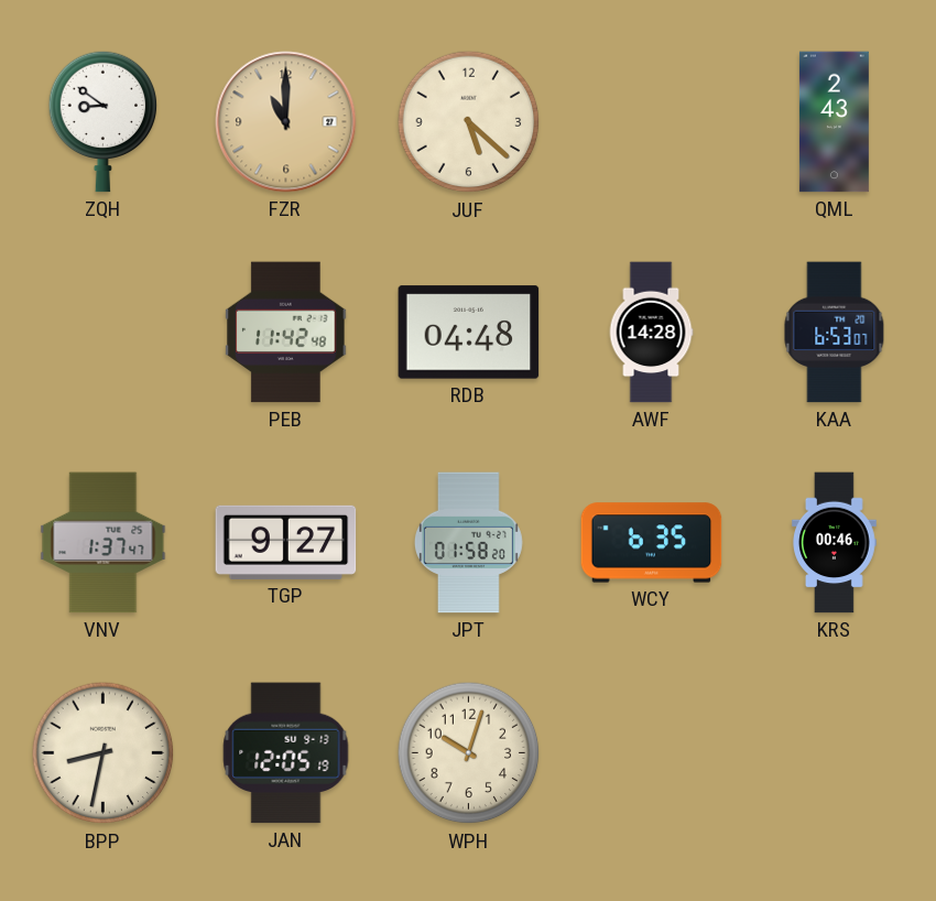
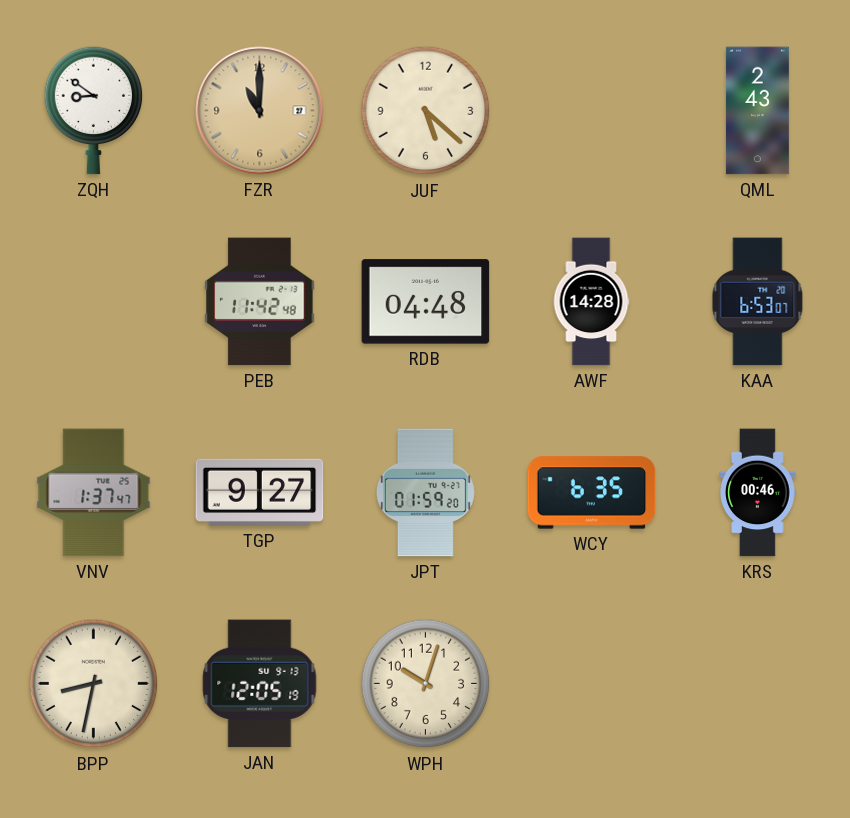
JPT: 01:58 -> 01:59
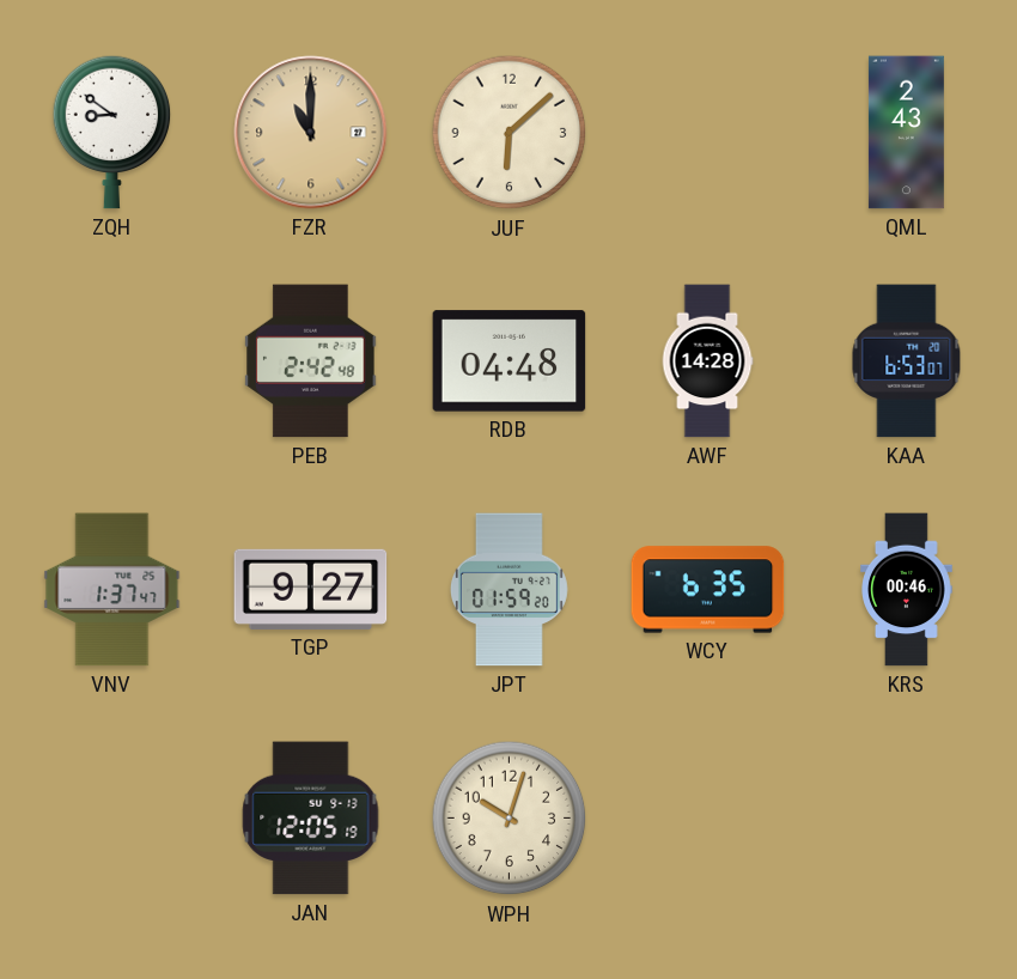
JUF: 5:22 -> 6:08
PEB: 11:42 -> 2:42
BPP: 8:32 -> none
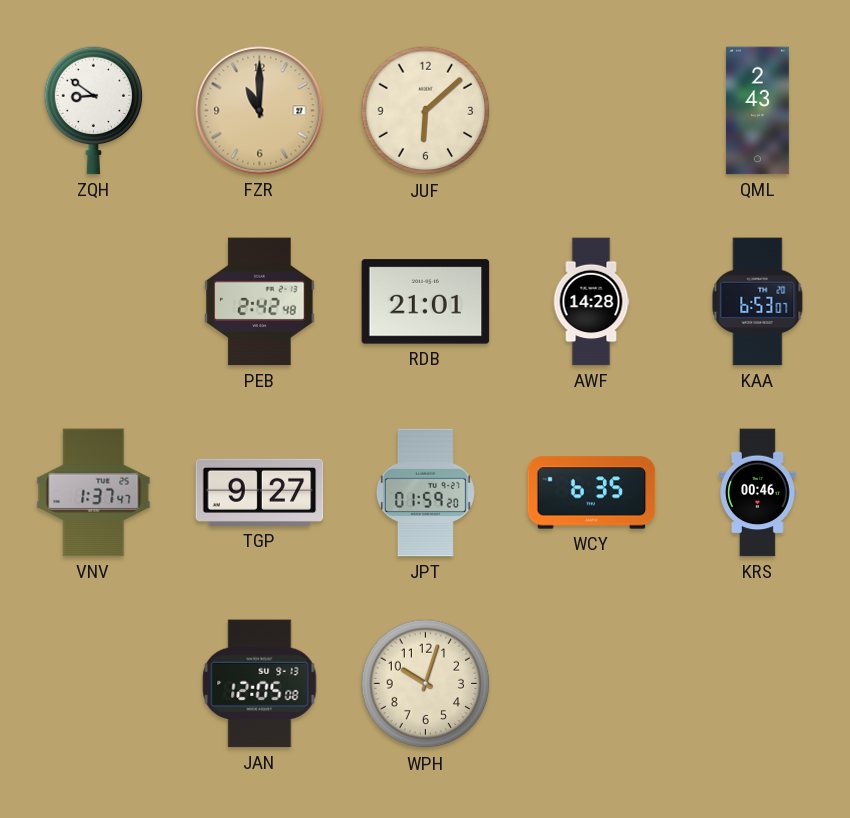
RDB: 04:48 -> 21:01
JAN: 12:05:19 -> 12:05:08
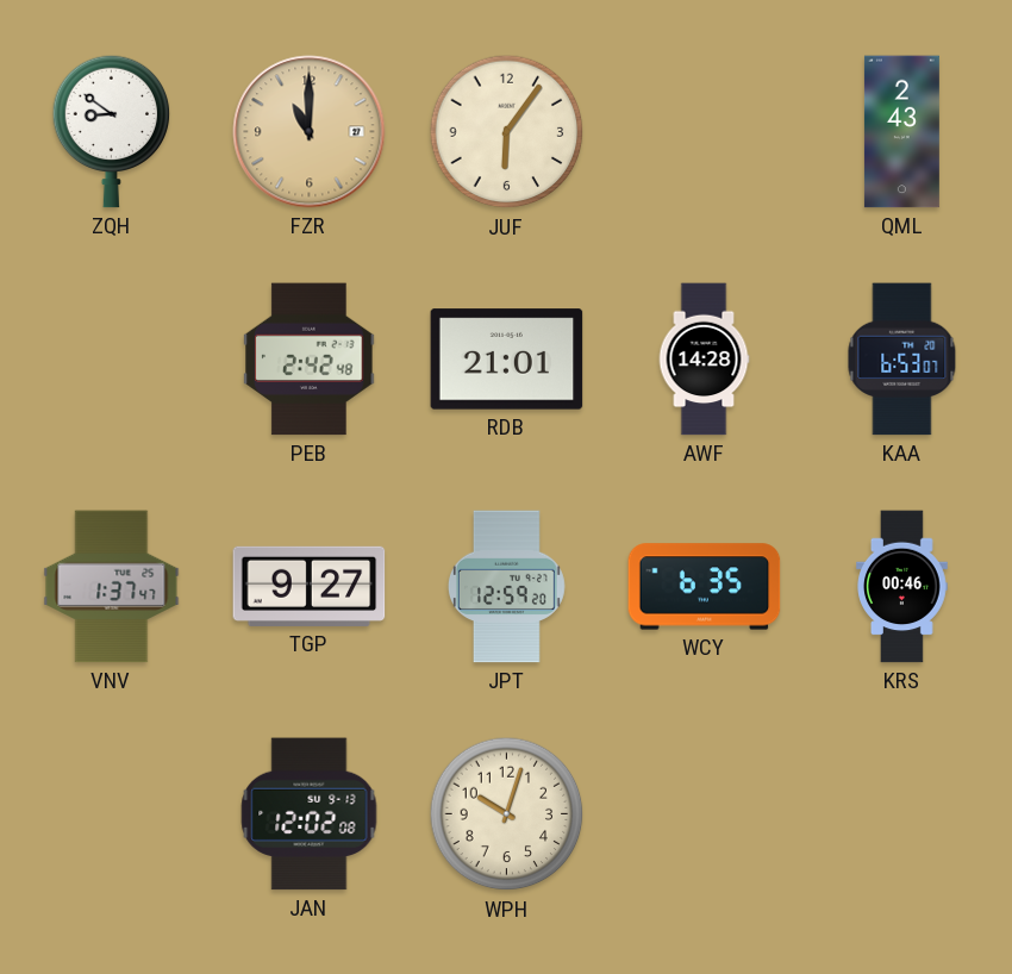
JUF: 6:08 -> 6:06
JPT: 01:59 -> 12:59
JAN: 12:05 -> 12:02
